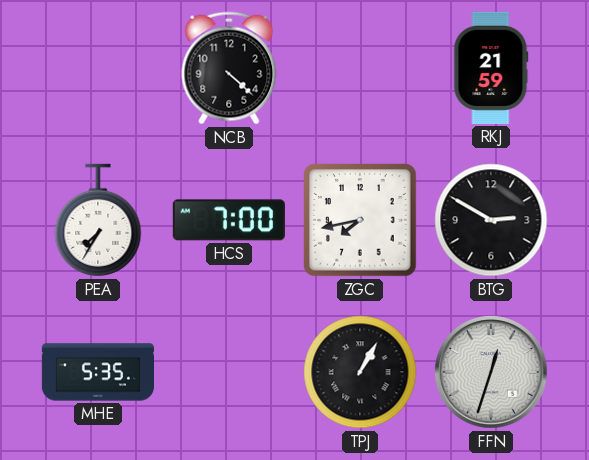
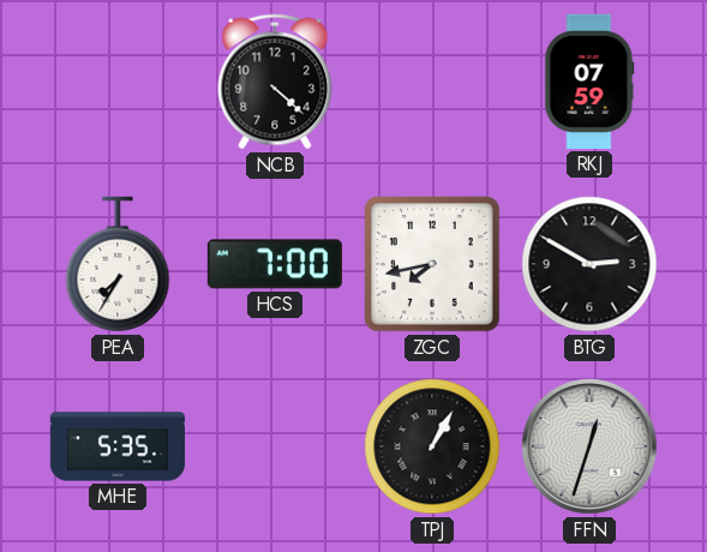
RKJ: 21:59 -> 07:59
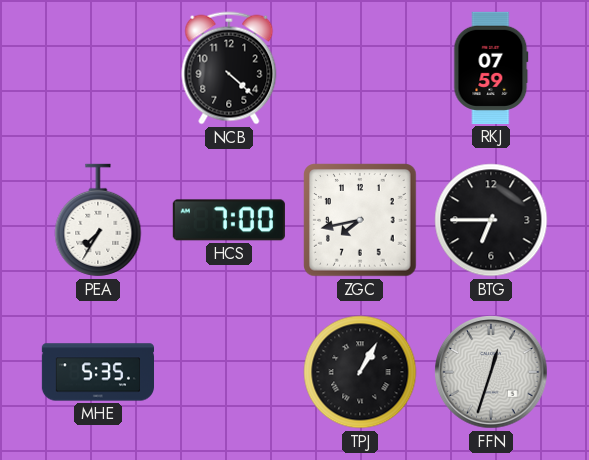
BTG: 2:50 -> 6:45
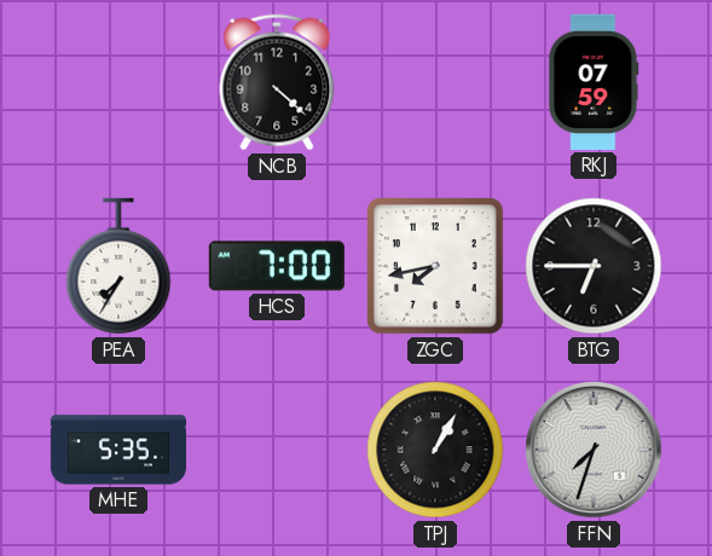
FFN: 12:33 -> 7:33
